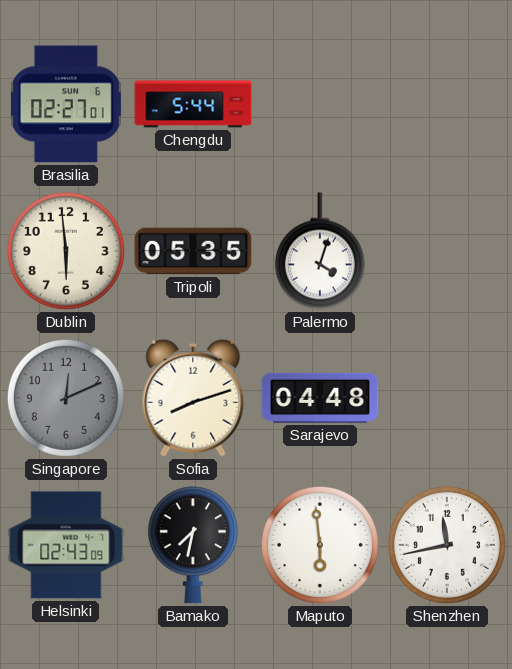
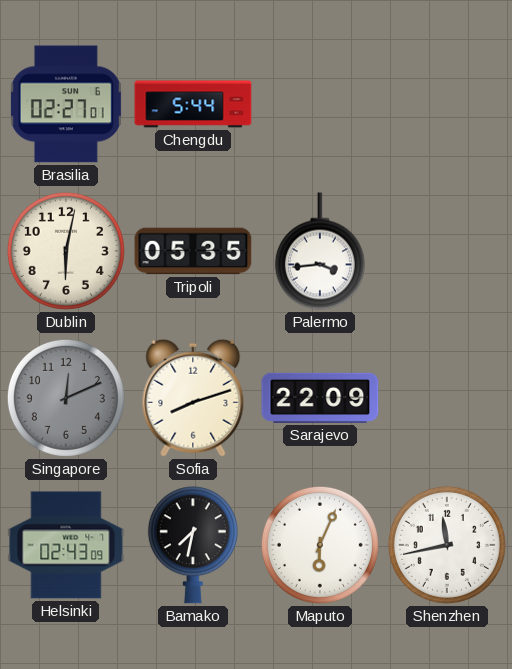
Dublin: 5:59 -> 6:02
Palermo: 4:03 -> 3:44
Sarajevo: 04:48 -> 22:09
Maputo: 5:59 -> 6:04
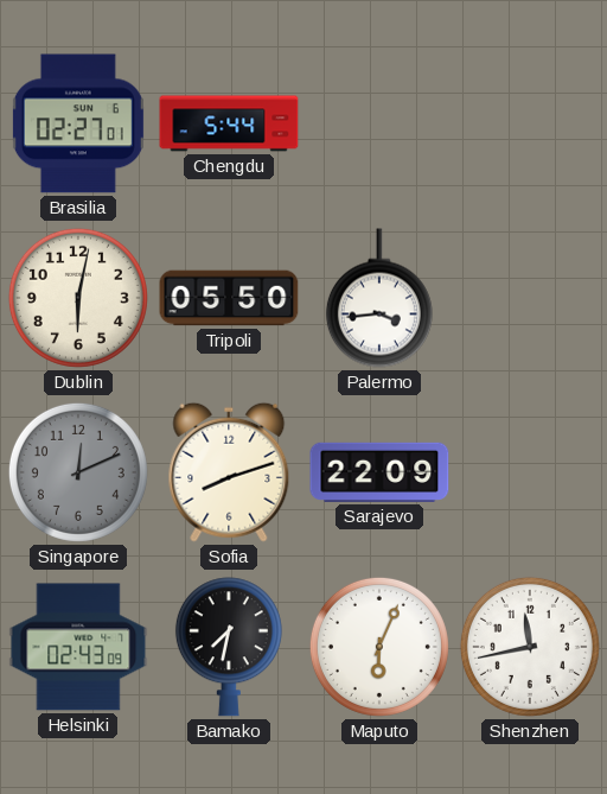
Tripoli: 05:35 -> 05:50
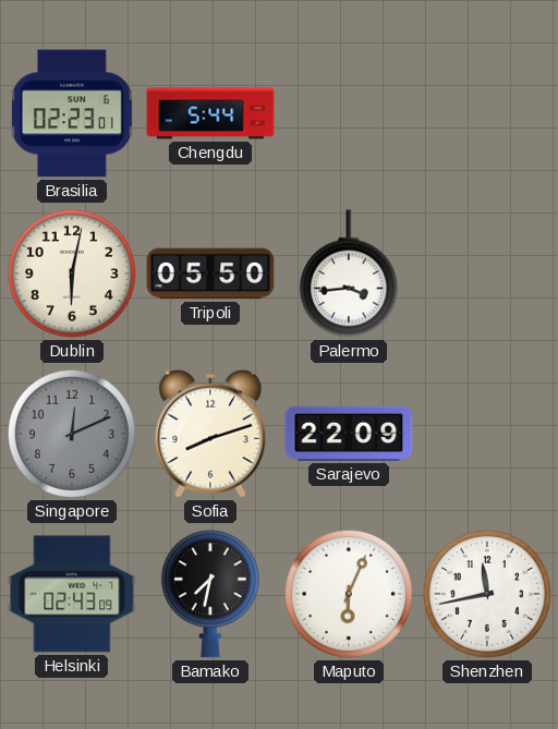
Brasilia: 02:27 -> 02:23
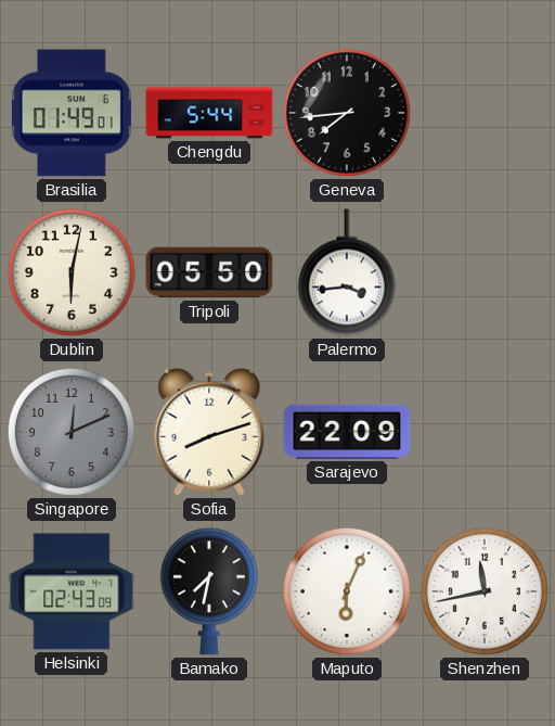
Brasilia: 02:23 -> 01:49
Geneva: none -> 7:44
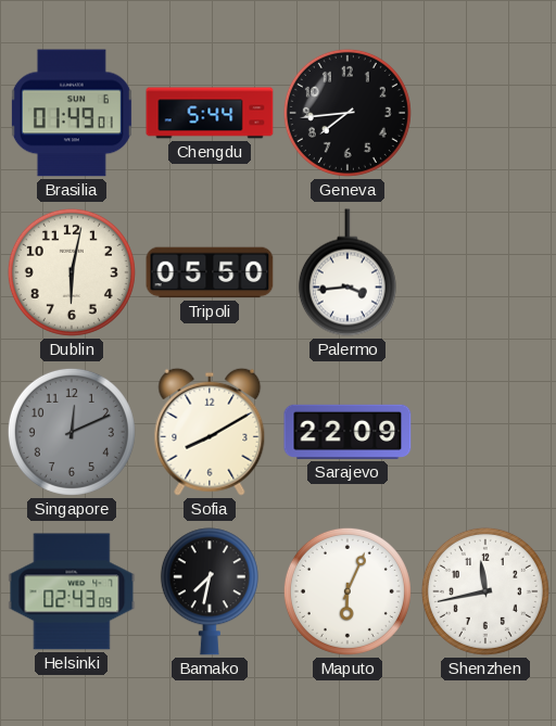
Sofia: 8:12 -> 8:10
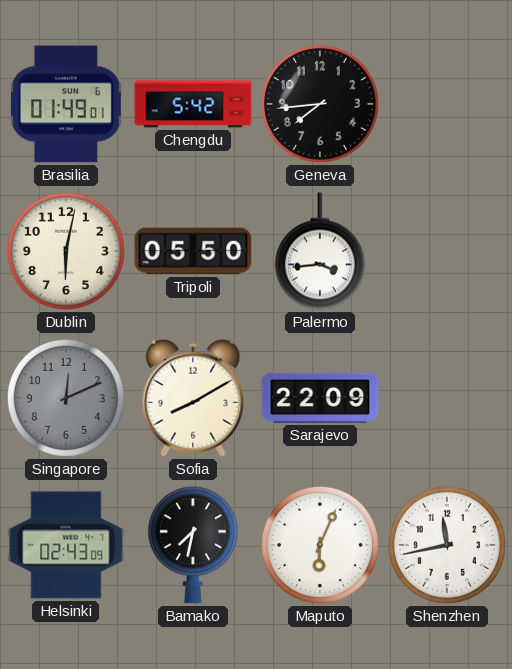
Chengdu: 5:44 -> 5:42
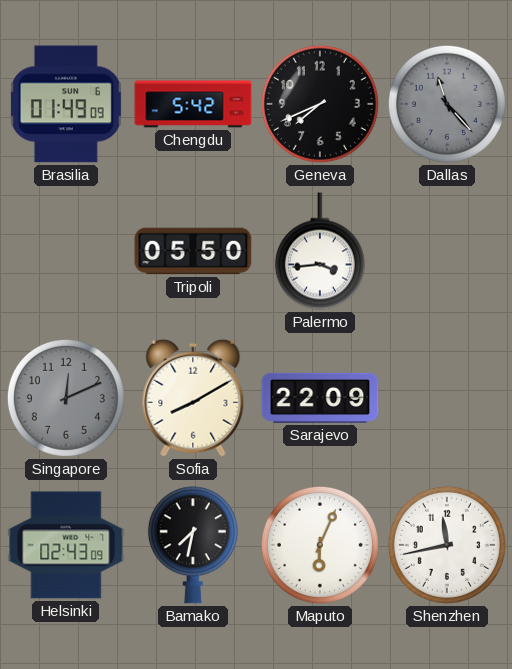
Brasilia: 01:49:01 -> 01:49:09
Geneva: 7:44 -> 7:41
Dallas: none -> 11:23
Dublin: 6:02 -> none
